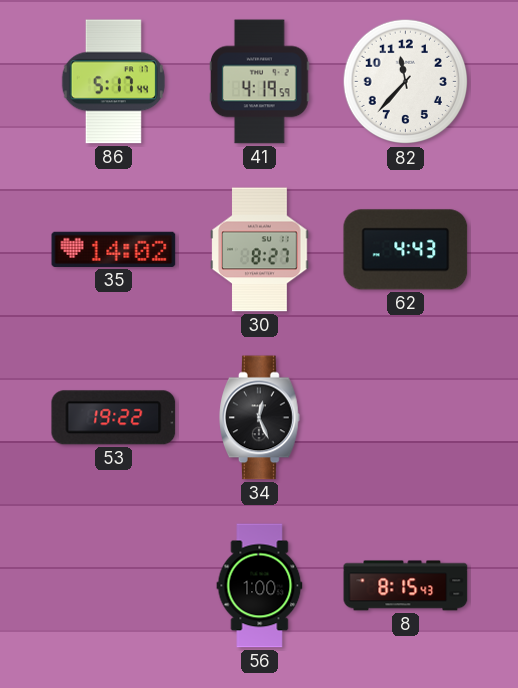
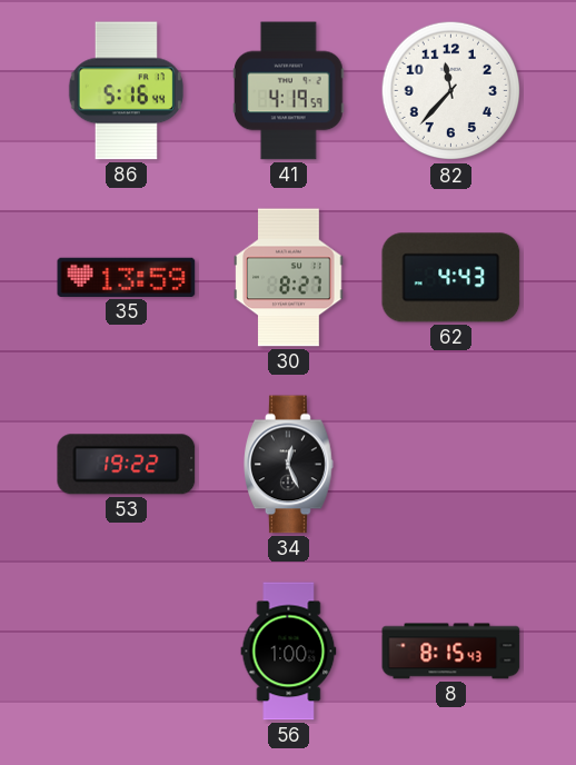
86: 5:17 -> 5:16
35: 14:02 -> 13:59
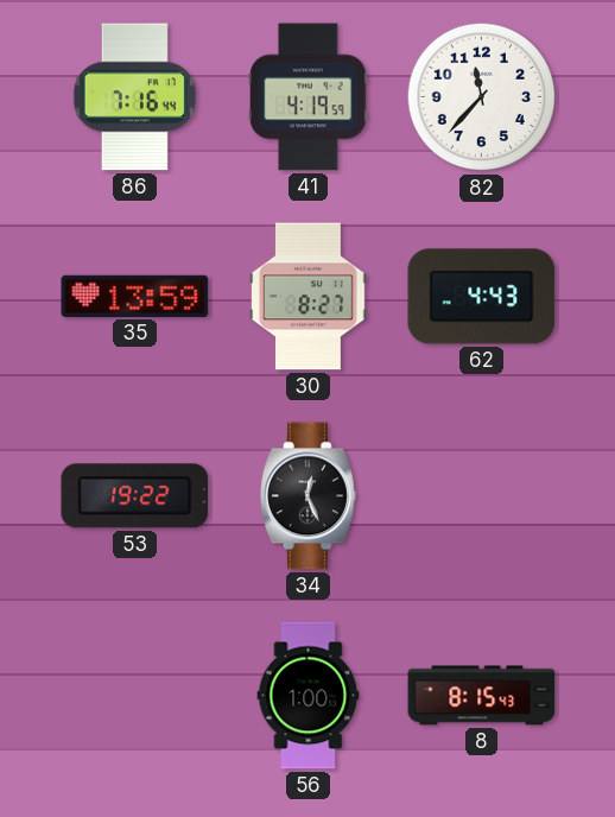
86: 5:16 -> 7:16
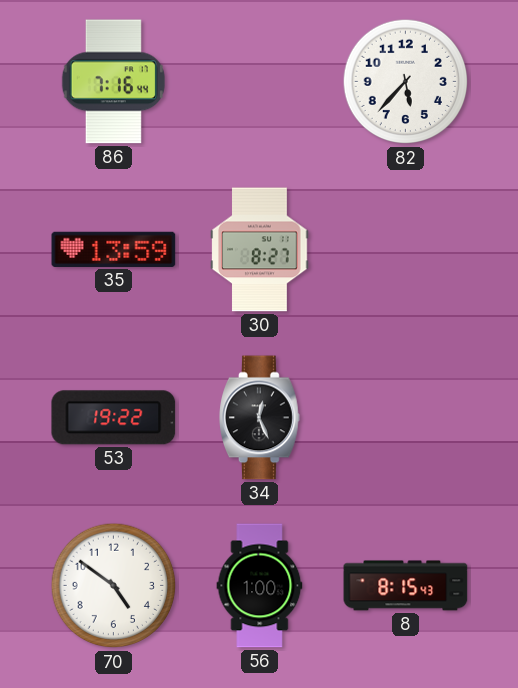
41: 4:19 -> none
82: 11:37 -> 5:37
62: 4:43 -> none
70: none -> 4:51
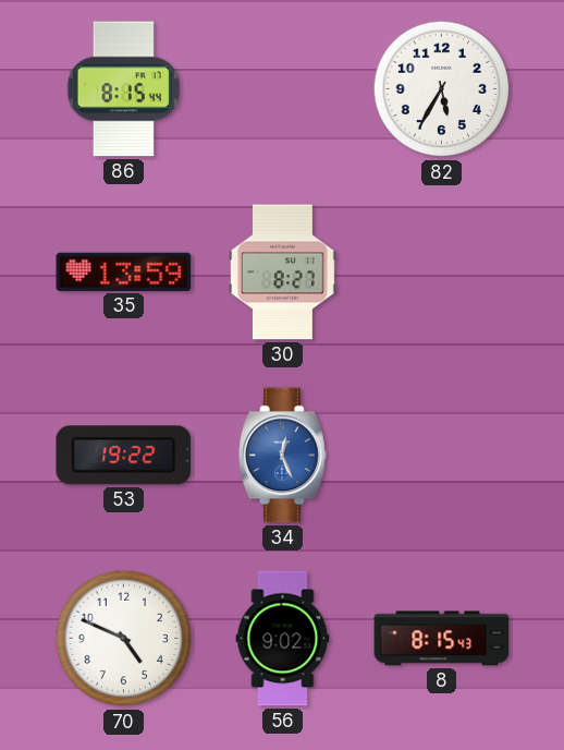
86: 7:16 -> 8:15
82: 5:37 -> 5:35
34 dial: black -> blue
70: 4:51 -> 4:49
56: 1:00 -> 9:02
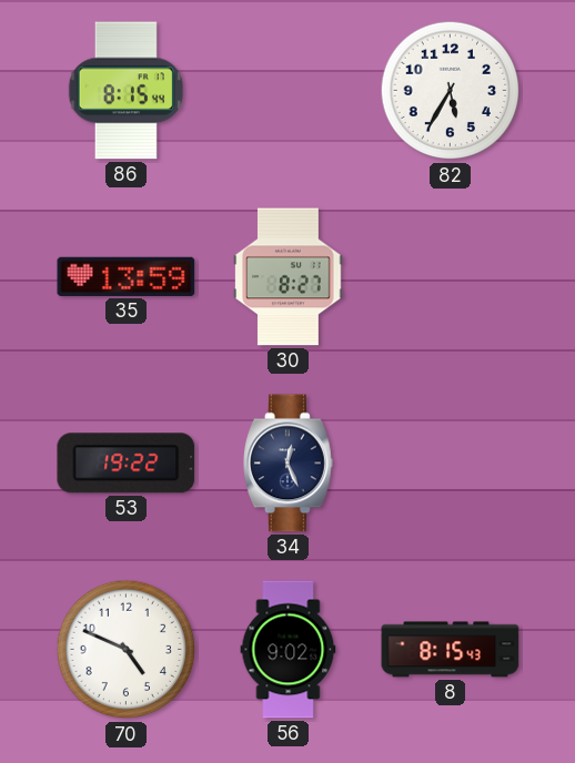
34 dial: blue -> navy
